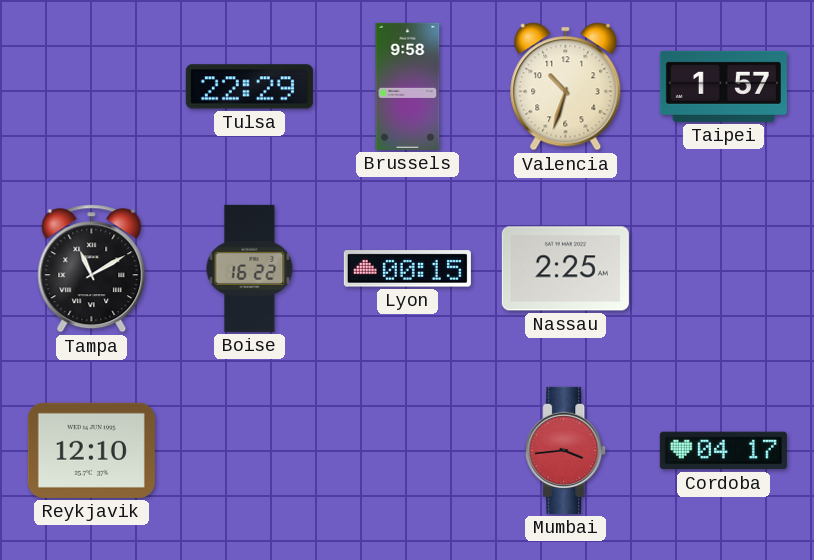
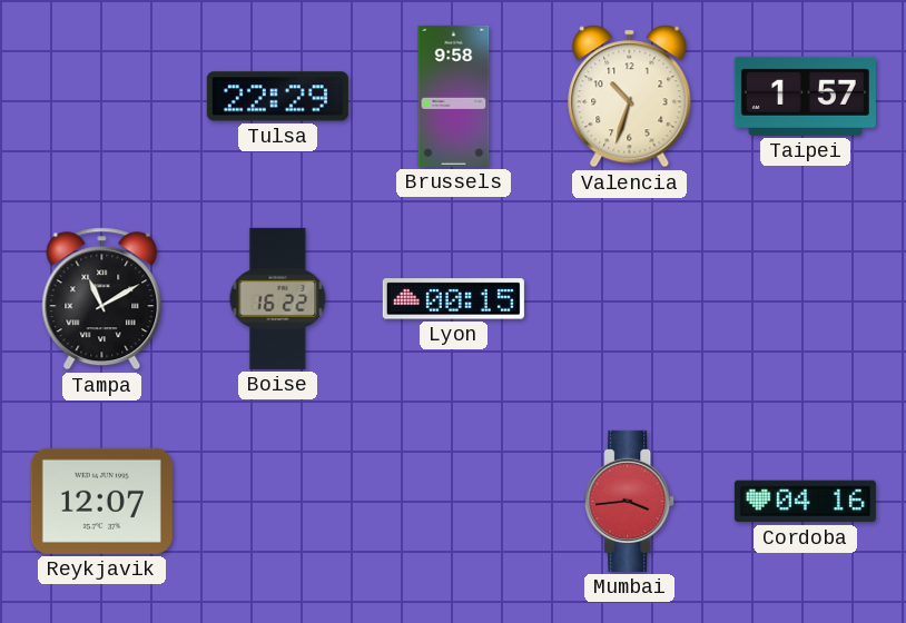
Nassau: 2:25 -> none
Reykjavik: 12:10 -> 12:07
Cordoba: 04:17 -> 04:16
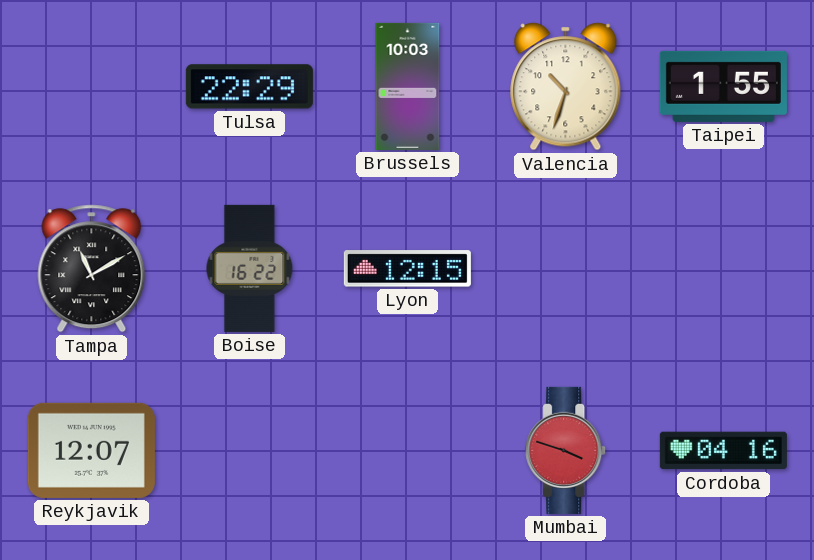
Brussels: 9:58 -> 10:03
Taipei: 1:57 -> 1:55
Lyon: 00:15 -> 12:15
Mumbai: 3:44 -> 3:48
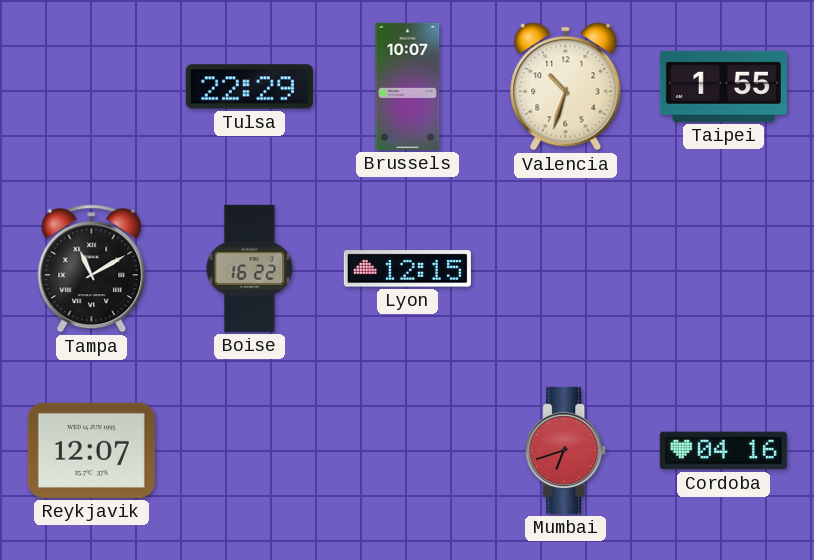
Brussels: 10:03 -> 10:07
Mumbai: 3:48 -> 6:42
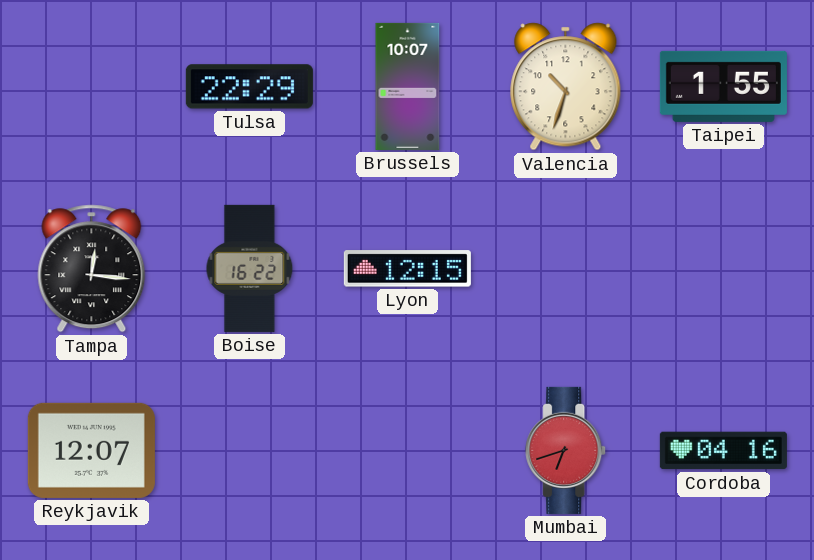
Tampa: 11:10 -> 12:16
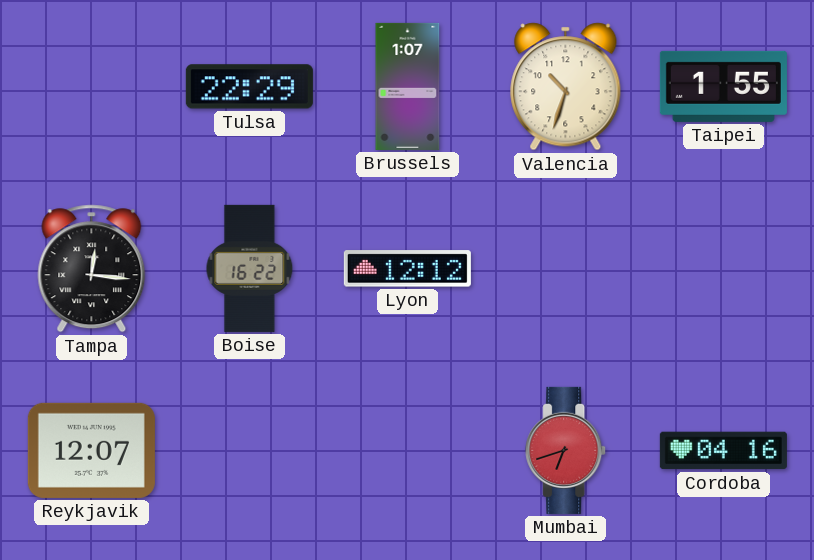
Brussels: 10:07 -> 1:07
Lyon: 12:15 -> 12:12
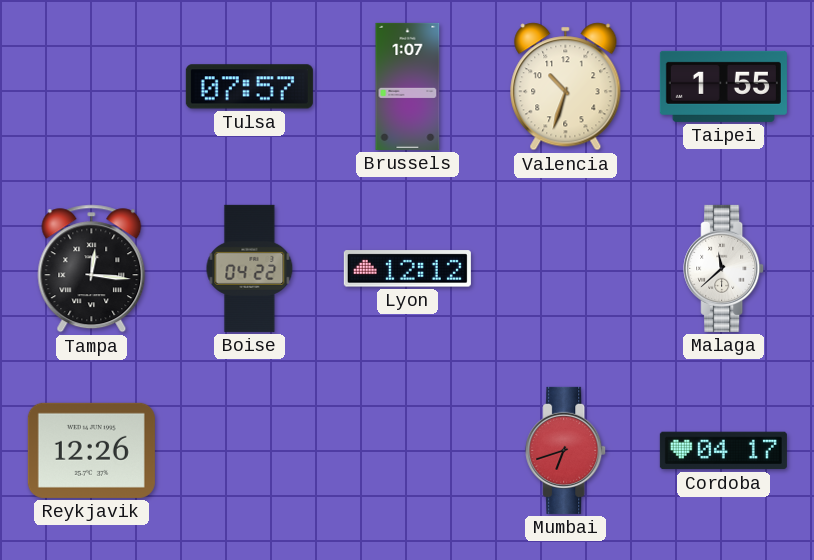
Tulsa: 22:29 -> 07:57
Boise: 16:22 -> 04:22
Malaga: none -> 11:38
Reykjavik: 12:07 -> 12:26
Cordoba: 04:16 -> 04:17
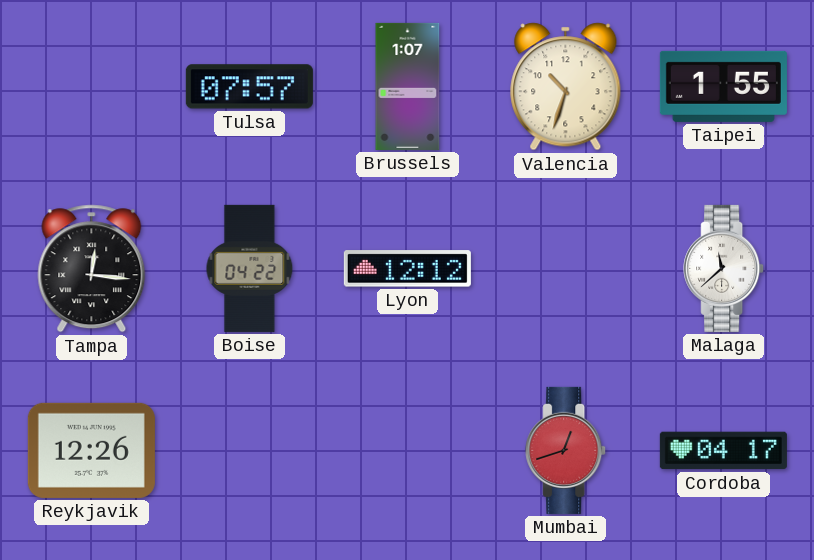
Mumbai: 6:42 -> 12:42
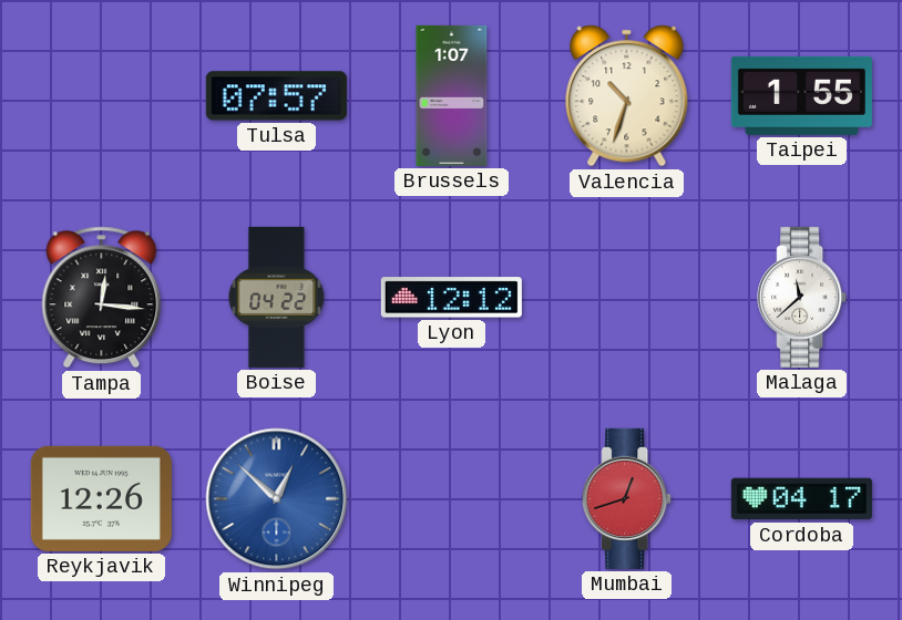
Winnipeg: none -> 12:52
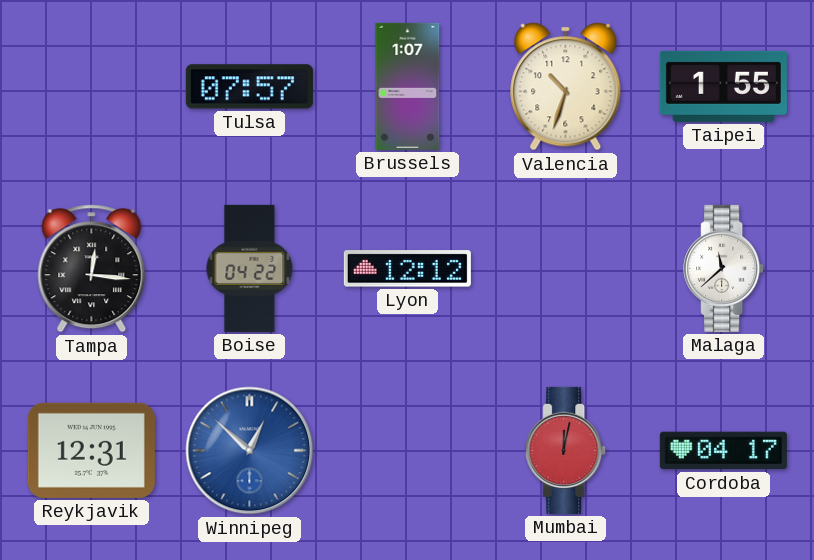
Reykjavik: 12:26 -> 12:31
Mumbai: 12:42 -> 12:02
